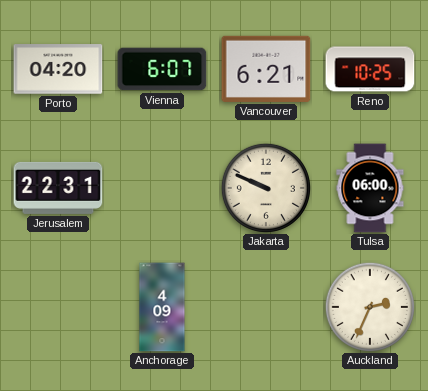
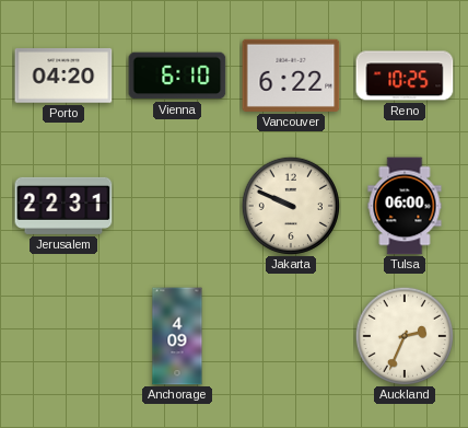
Vienna: 6:07 -> 6:10
Vancouver: 6:21 -> 6:22
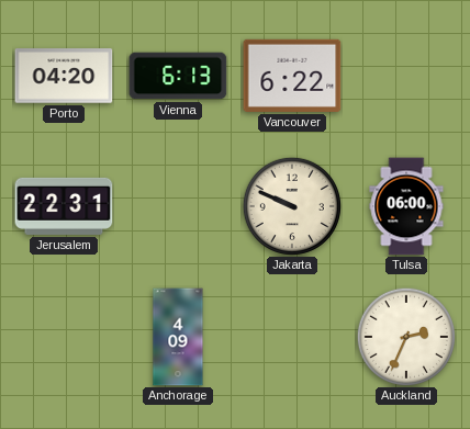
Vienna: 6:10 -> 6:13
Reno: 10:25 -> none
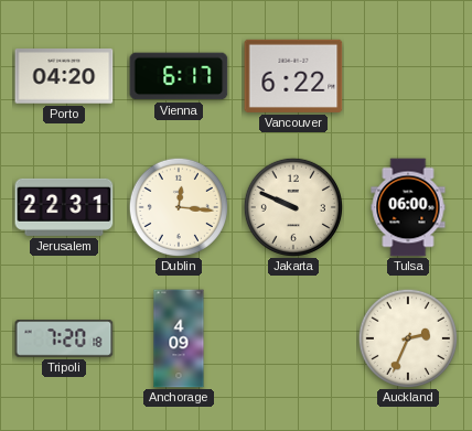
Vienna: 6:13 -> 6:17
Dublin: none -> 12:16
Tripoli: none -> 7:20
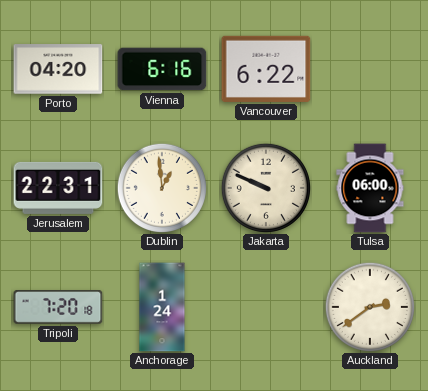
Vienna: 6:17 -> 6:16
Dublin: 12:16 -> 12:59
Anchorage: 4:09 -> 1:24
Auckland: 2:34 -> 2:39
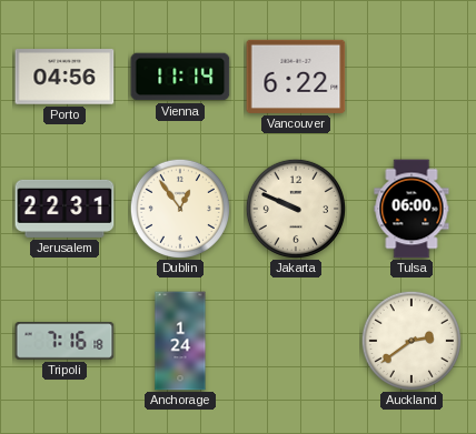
Porto: 04:20 -> 04:56
Vienna: 6:16 -> 11:14
Dublin: 12:59 -> 12:54
Tripoli: 7:20 -> 7:16
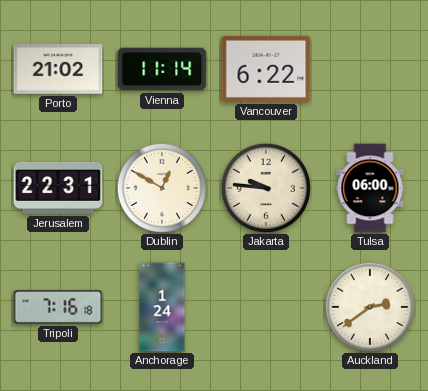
Porto: 04:56 -> 21:02
Dublin: 12:54 -> 12:50
Jakarta: 9:49 -> 9:46
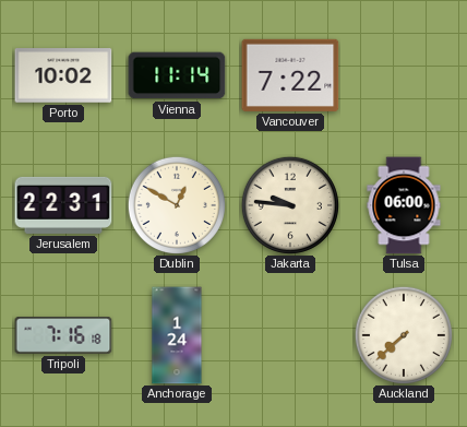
Porto: 21:02 -> 10:02
Vancouver: 6:22 -> 7:22
Auckland: 2:39 -> 7:38
